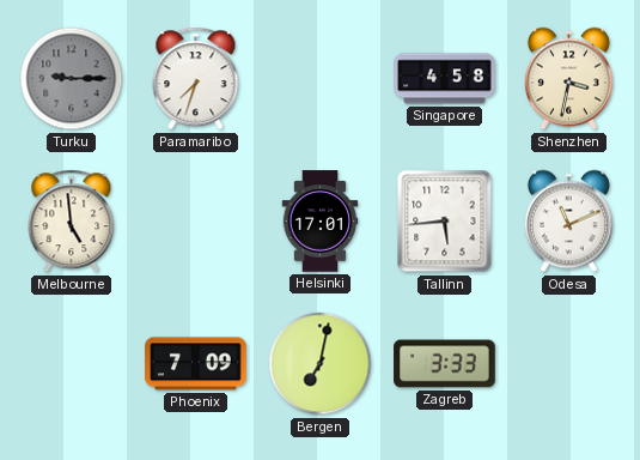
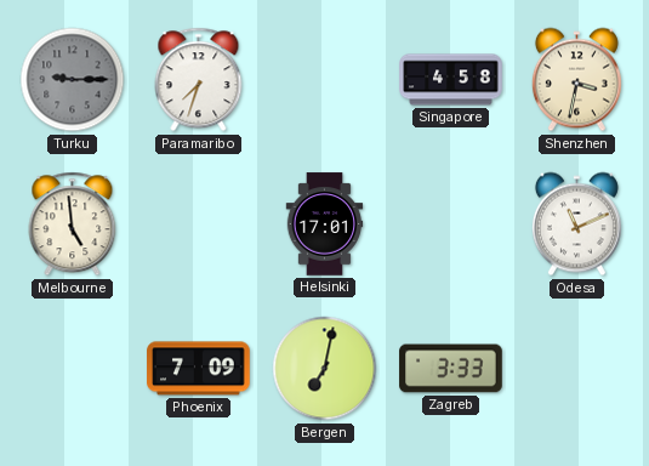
Tallinn: 5:44 -> none
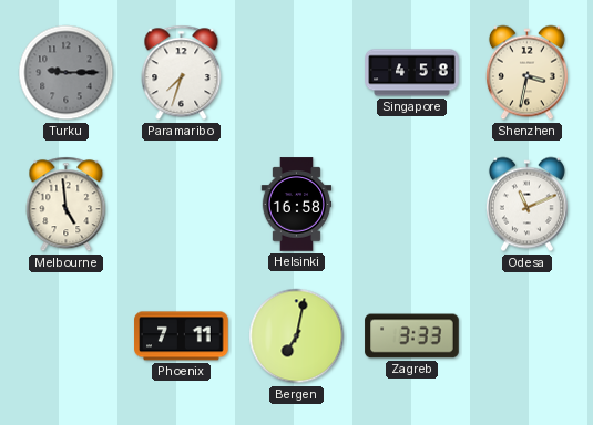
Helsinki: 17:01 -> 16:58
Phoenix: 7:09 -> 7:11
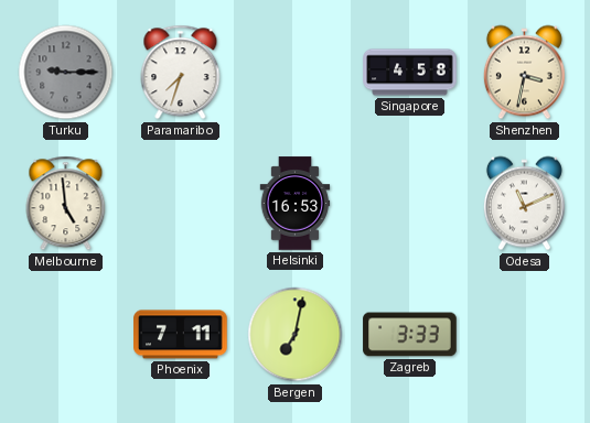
Helsinki: 16:58 -> 16:53
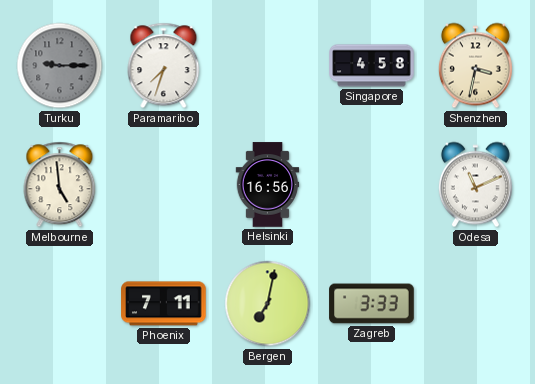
Helsinki: 16:53 -> 16:56
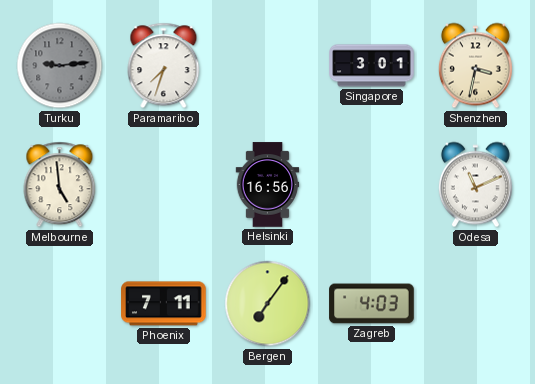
Turku: 9:15 -> 9:14
Singapore: 4:58 -> 3:01
Bergen: 7:02 -> 7:06
Zagreb: 3:33 -> 4:03
